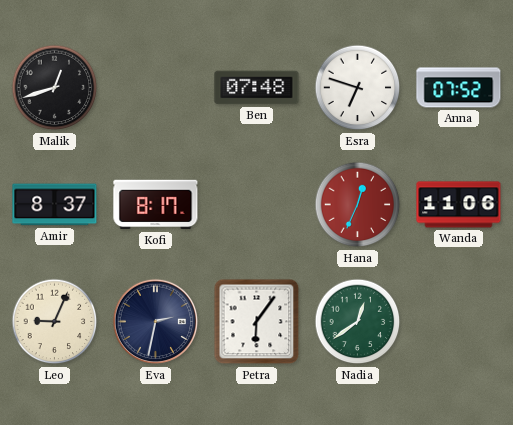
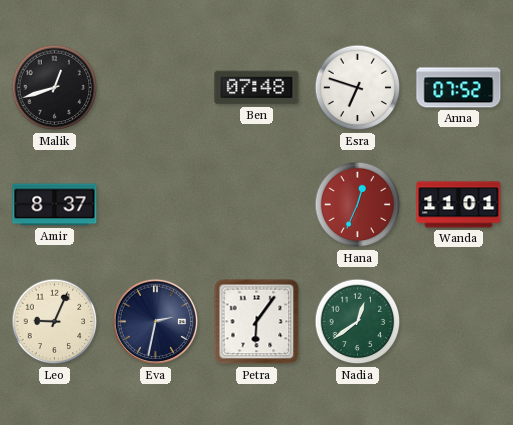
Kofi: 8:17 -> none
Wanda: 11:06 -> 11:01
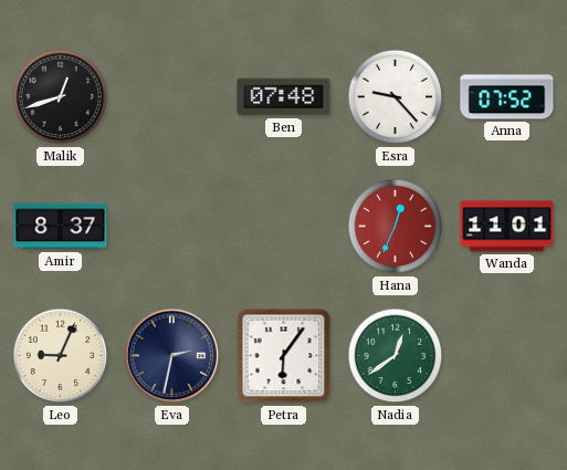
Esra: 6:48 -> 9:23
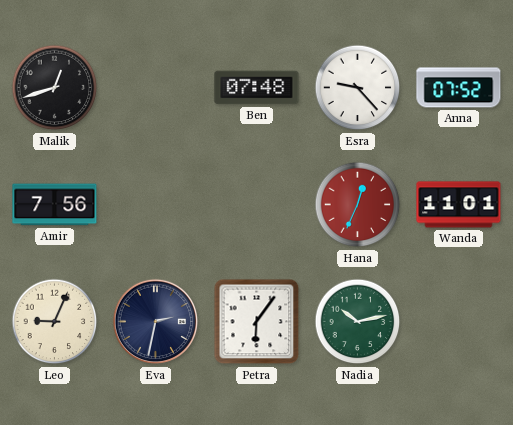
Amir: 8:37 -> 7:56
Nadia: 12:39 -> 10:13
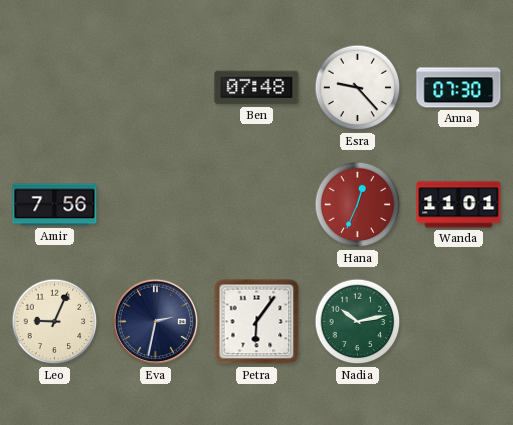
Malik: 12:42 -> none
Anna: 07:52 -> 07:30
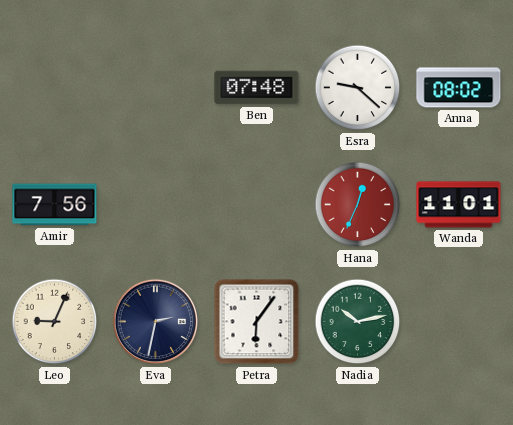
Esra: 9:23 -> 9:22
Anna: 07:30 -> 08:02
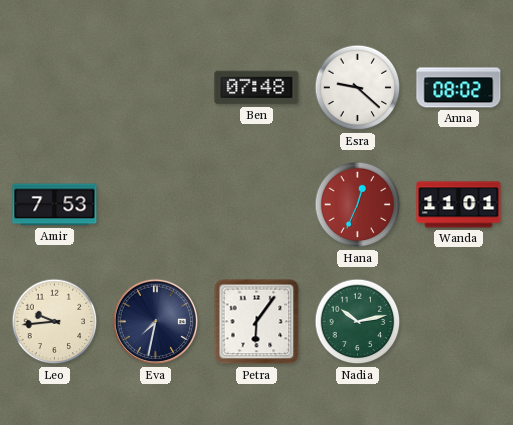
Amir: 7:56 -> 7:53
Leo: 9:04 -> 9:44
Eva: 2:32 -> 7:32
